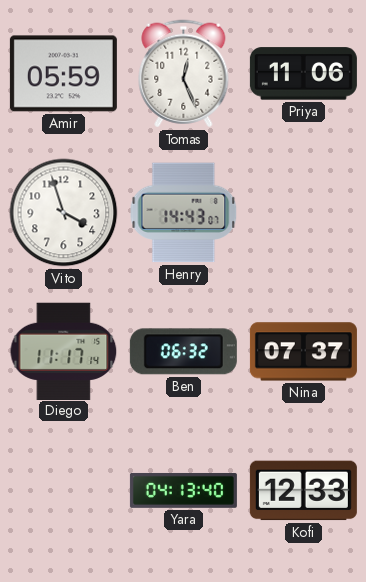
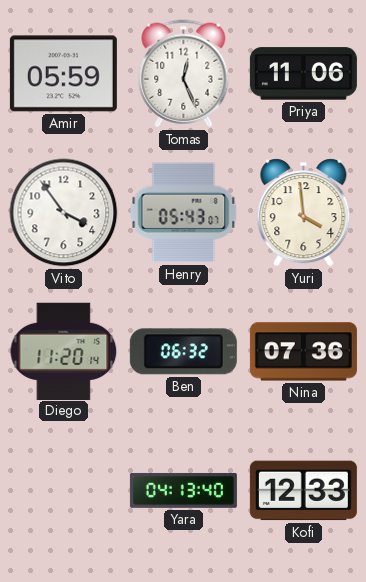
Vito: 3:57 -> 3:54
Henry: 14:43 -> 05:43
Yuri: none -> 3:59
Diego: 11:17 -> 11:20
Nina: 07:37 -> 07:36
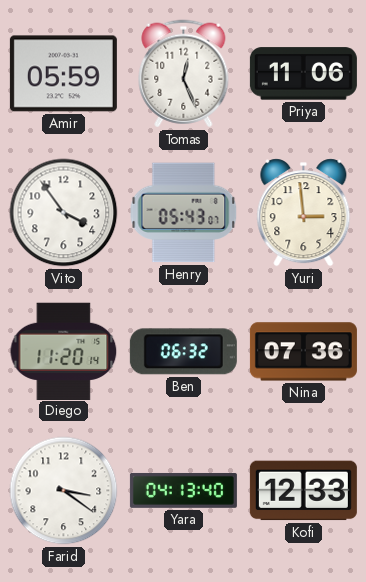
Yuri: 3:59 -> 2:59
Farid: none -> 3:21
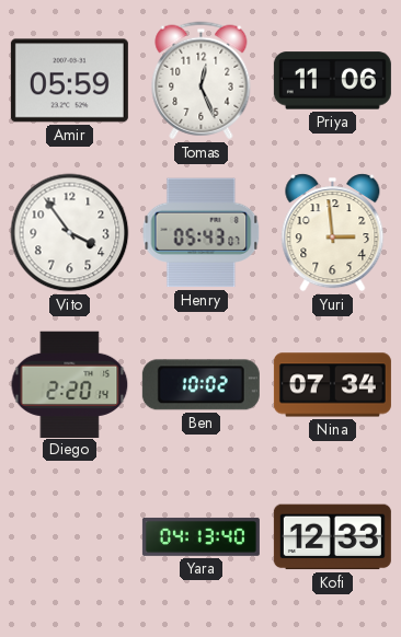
Diego: 11:20 -> 2:20
Ben: 06:32 -> 10:02
Nina: 07:36 -> 07:34
Farid: 3:21 -> none
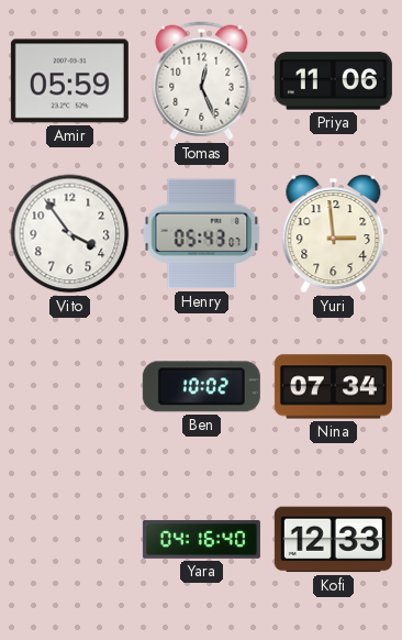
Diego: 2:20 -> none
Yara: 04:13 -> 04:16
